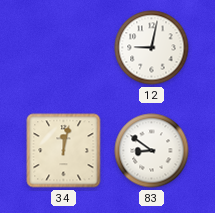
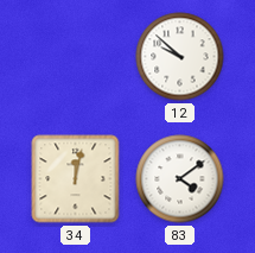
12: 9:02 -> 9:52
83: 8:51 -> 4:09
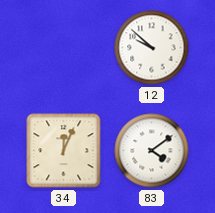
34: 12:02 -> 12:04
